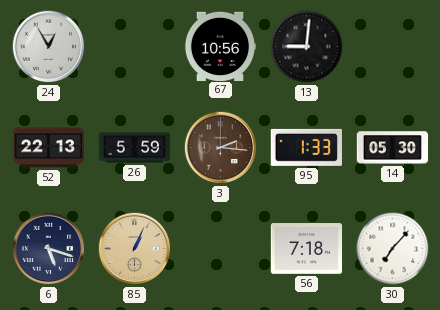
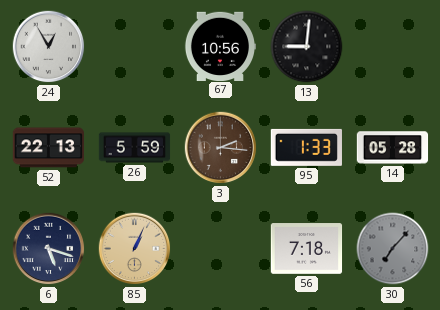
14: 05:30 -> 05:28
30 dial: white -> grey
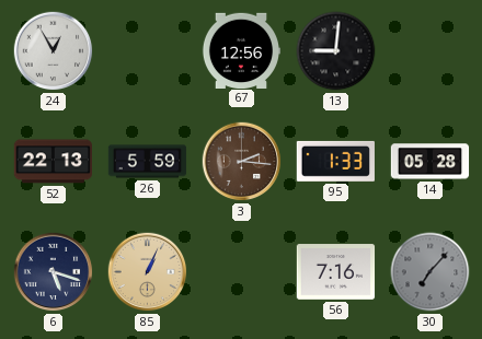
67: 10:56 -> 12:56
56: 7:18 -> 7:16
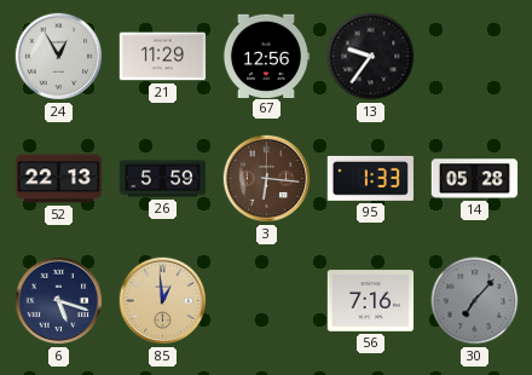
21: none -> 11:29
13: 9:01 -> 9:36
3: 2:16 -> 6:16
85: 1:04 -> 12:59
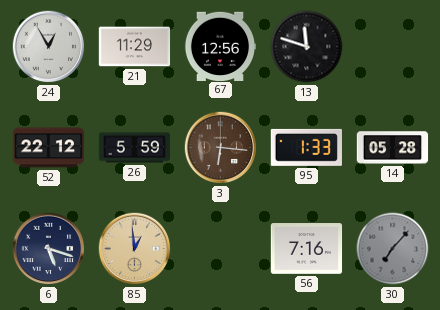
13: 9:36 -> 11:48
52: 22:13 -> 22:12
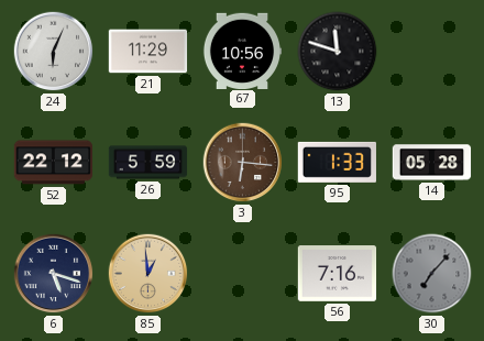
24: 12:55 -> 6:04
67: 12:56 -> 10:56
